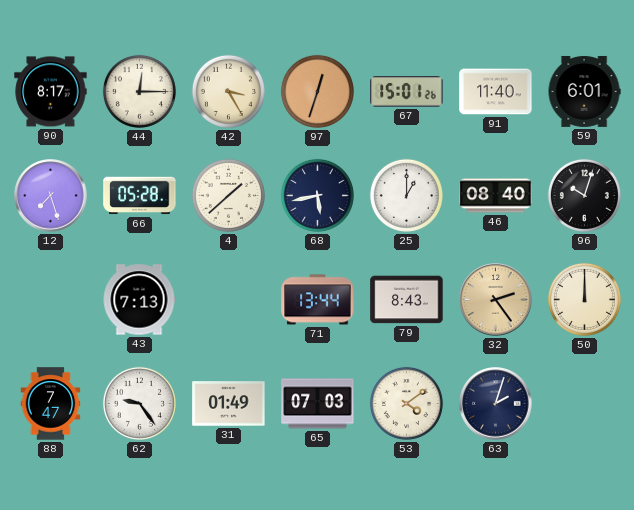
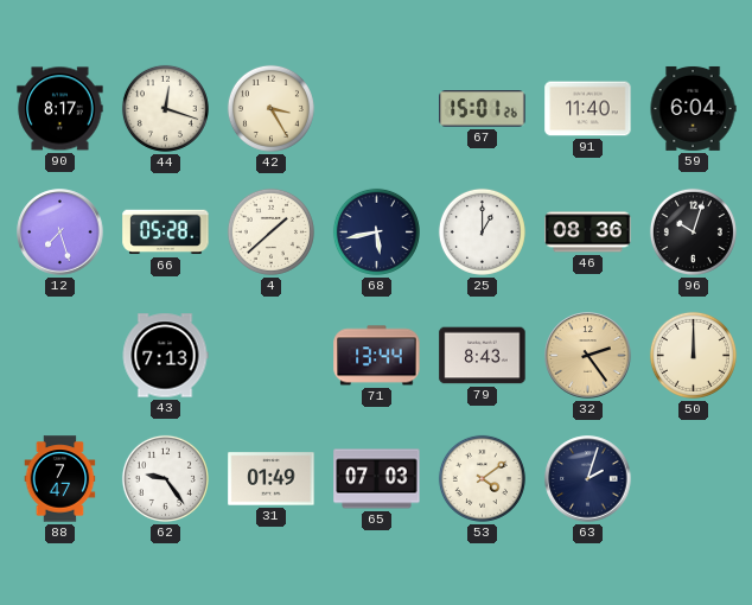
44: 12:15 -> 12:18
97: 12:33 -> none
59: 6:01 -> 6:04
46: 08:40 -> 08:36
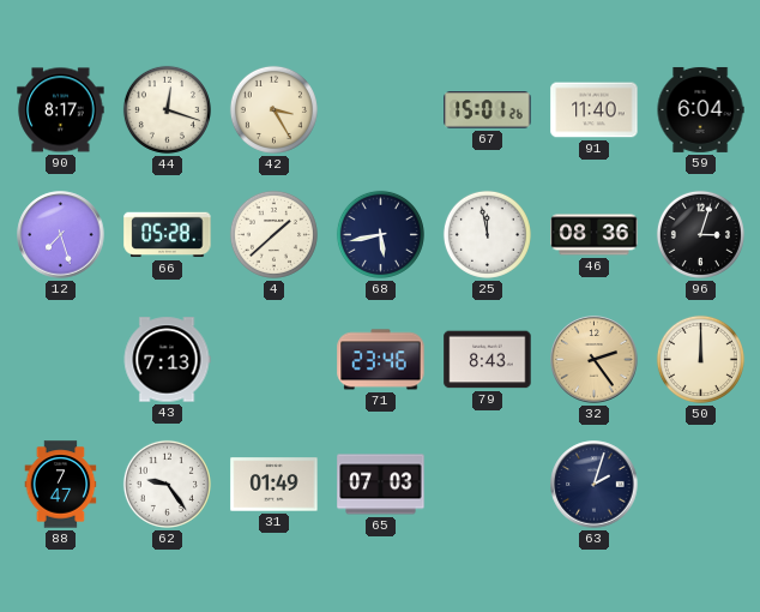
25: 1:00 -> 11:58
96: 10:03 -> 3:03
71: 13:44 -> 23:46
53: 4:09 -> none
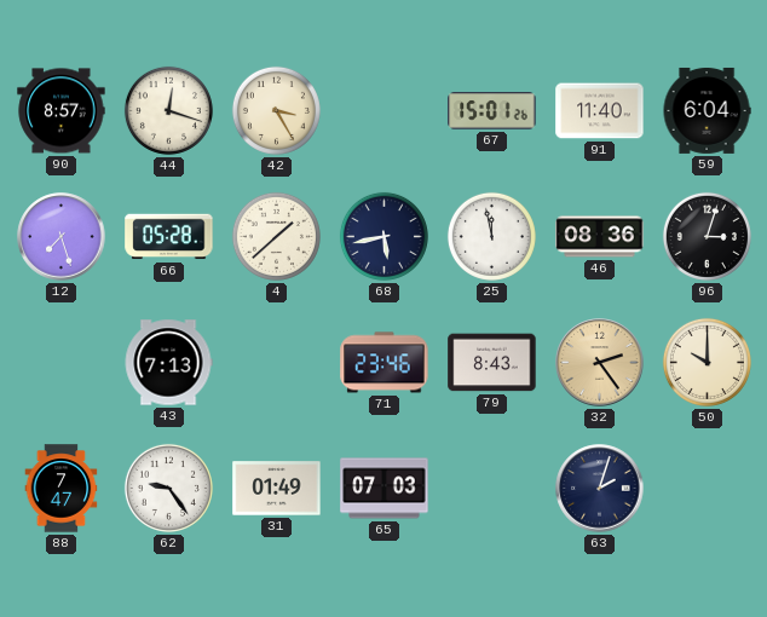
90: 8:17 -> 8:57
50: 12:00 -> 10:00
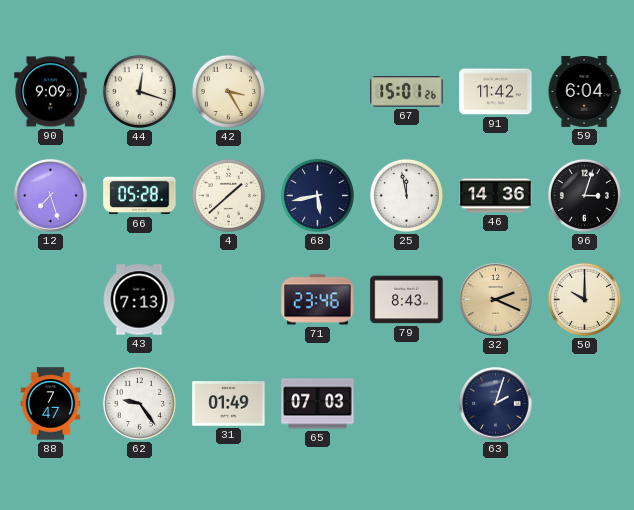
90: 8:57 -> 9:09
91: 11:40 -> 11:42
46: 08:36 -> 14:36
32: 2:24 -> 2:19
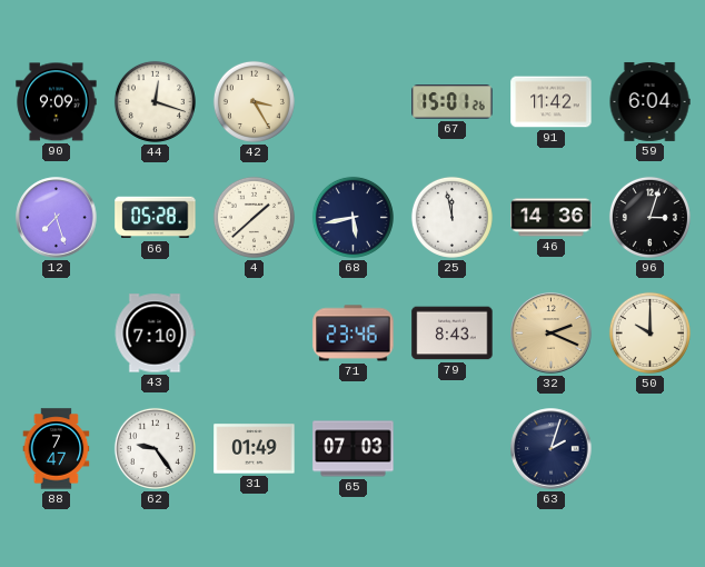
43: 7:13 -> 7:10
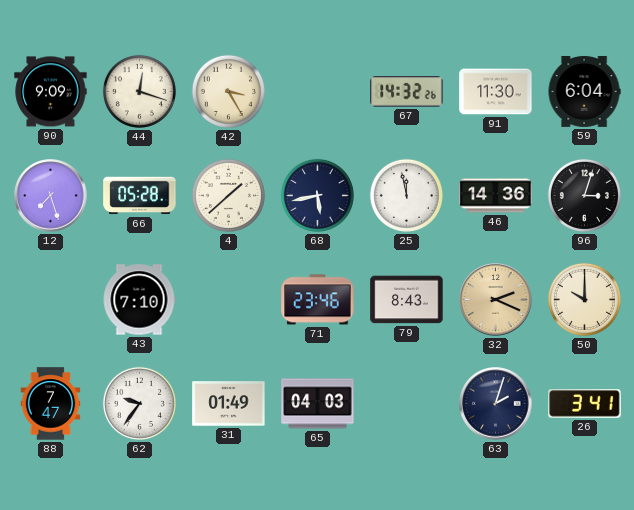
67: 15:01 -> 14:32
91: 11:42 -> 11:30
62: 9:24 -> 9:36
65: 07:03 -> 04:03
26: none -> 3:41
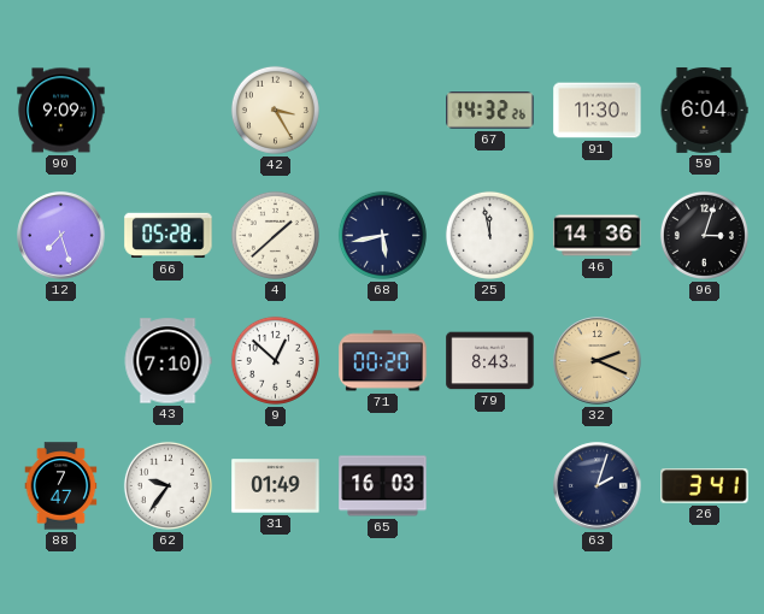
44: 12:18 -> none
9: none -> 12:52
71: 23:46 -> 00:20
50: 10:00 -> none
65: 04:03 -> 16:03
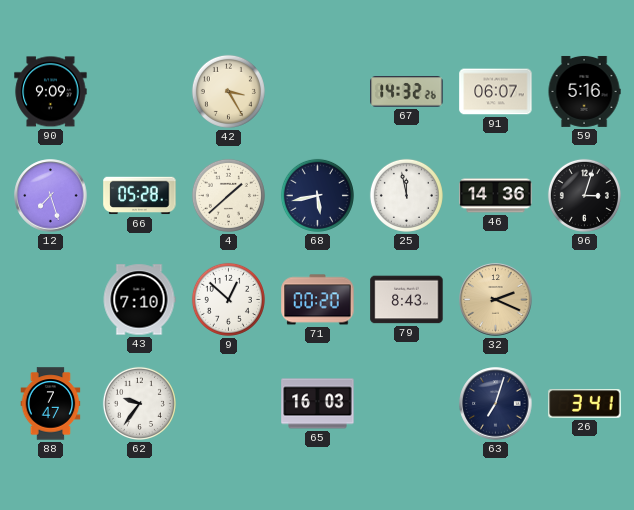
91: 11:30 -> 06:07
59: 6:04 -> 5:16
31: 01:49 -> none
63: 2:03 -> 7:03
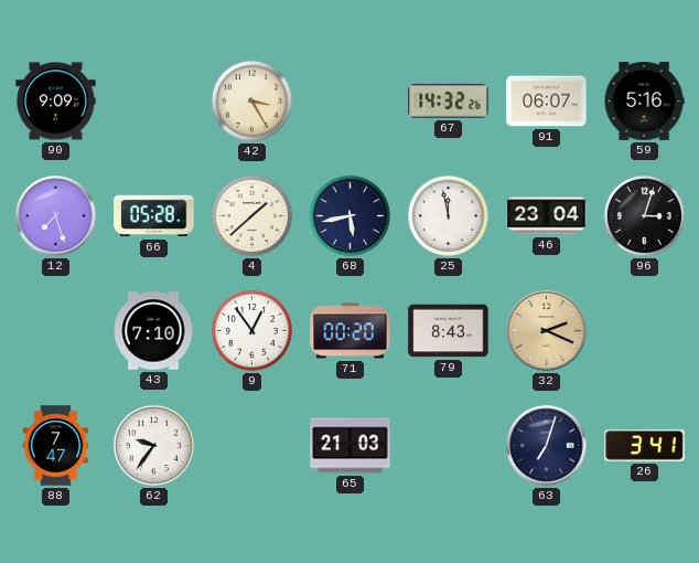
46: 14:36 -> 23:04
9: 12:52 -> 12:54
65: 16:03 -> 21:03
